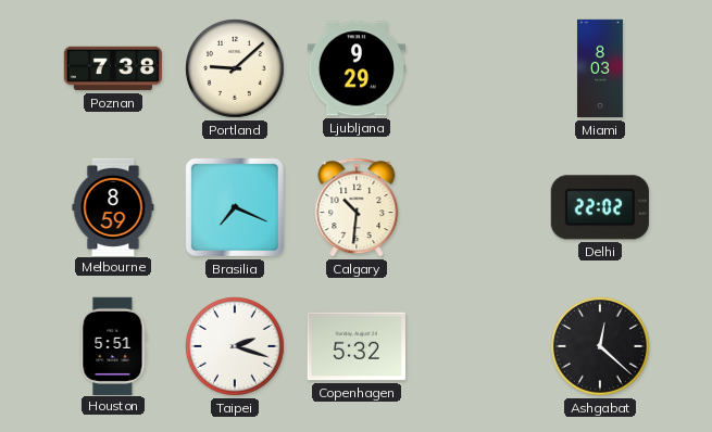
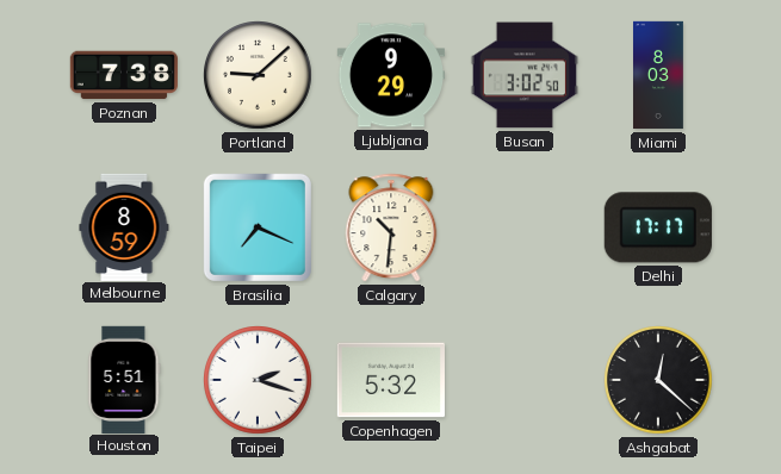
Busan: none -> 3:02
Delhi: 22:02 -> 17:17
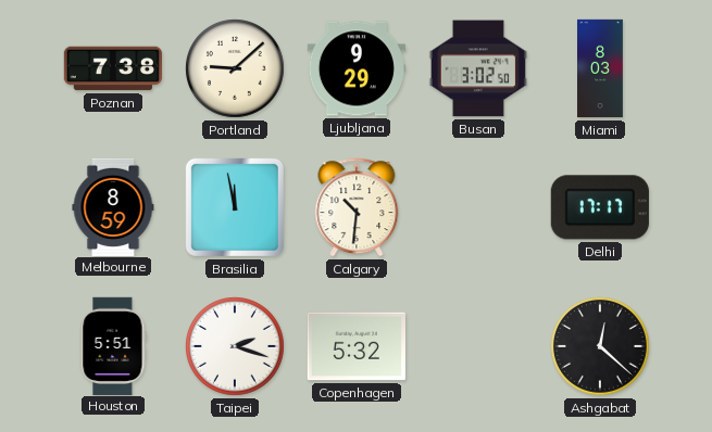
Brasilia: 7:19 -> 11:58
